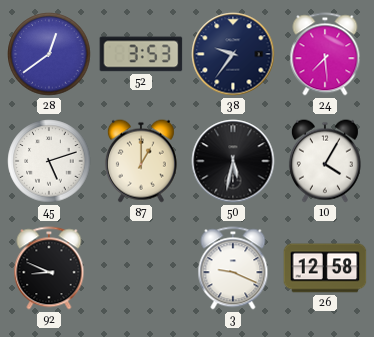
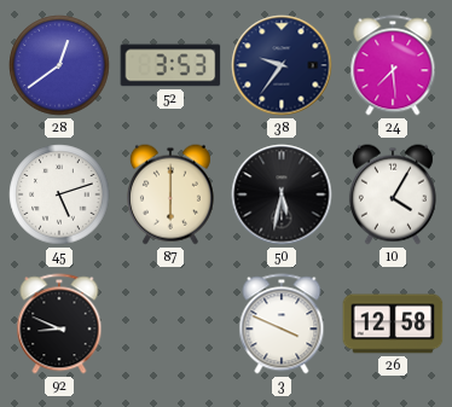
87: 1:00 -> 6:00
3: 9:19 -> 3:49
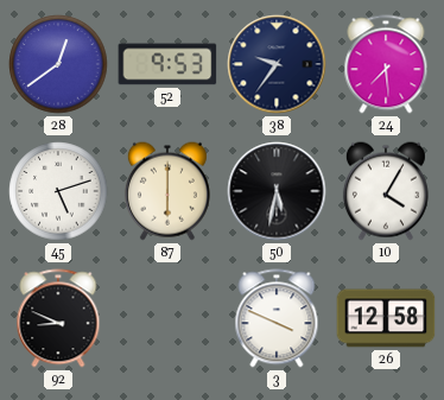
52: 3:53 -> 9:53
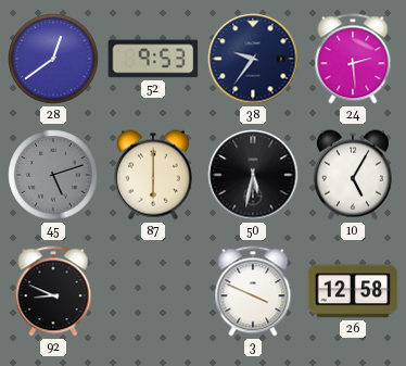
24: 7:29 -> 2:29
45 dial: white -> grey
10: 4:05 -> 5:05
